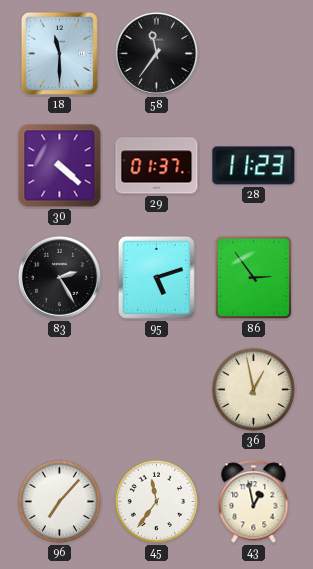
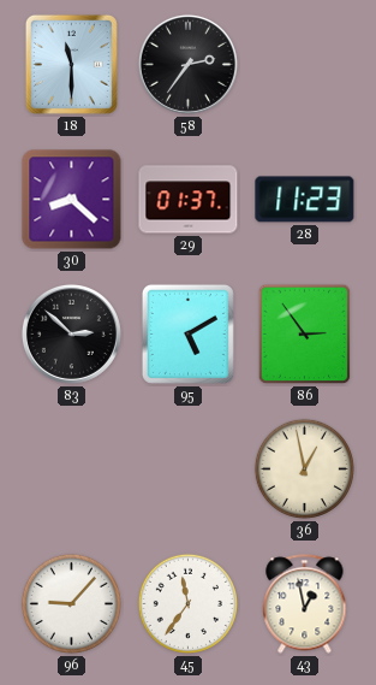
58: 11:36 -> 2:36
30: 4:22 -> 8:22
83: 2:25 -> 2:52
95: 5:12 -> 5:10
96: 7:07 -> 9:07
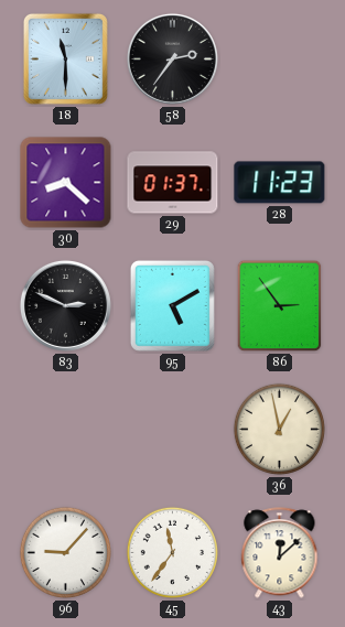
83: 2:52 -> 2:49
43: 12:58 -> 12:08
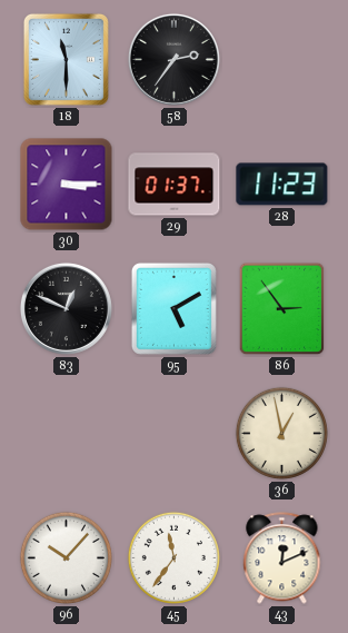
30: 8:22 -> 3:15
83: 2:49 -> 12:49
96: 9:07 -> 10:07
43: 12:08 -> 12:11
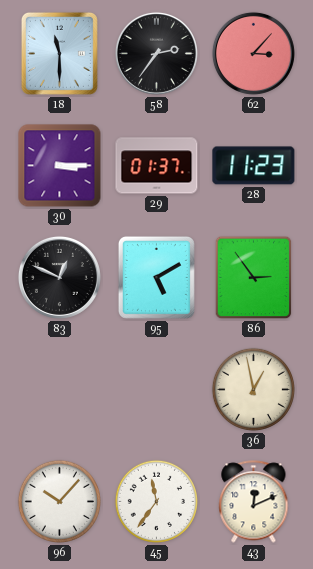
62: none -> 3:07
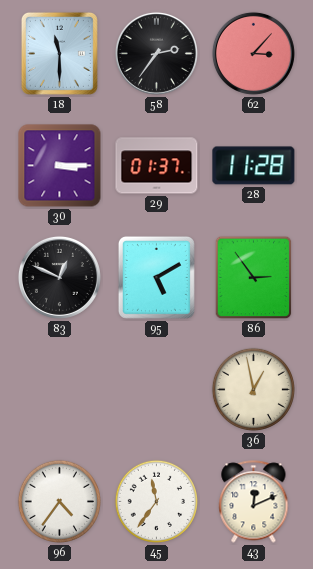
28: 11:23 -> 11:28
96: 10:07 -> 4:36
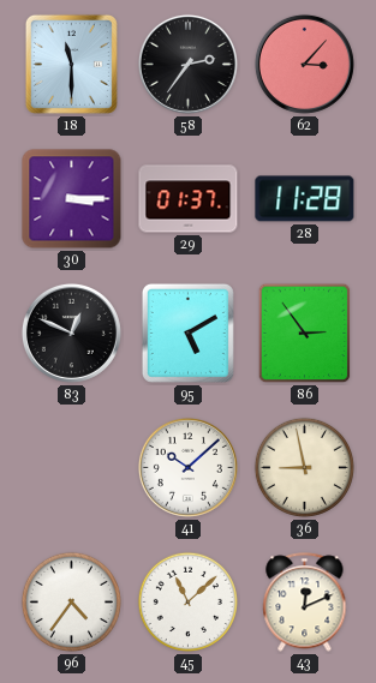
41: none -> 10:08
36: 12:58 -> 8:58
45: 11:36 -> 11:08
